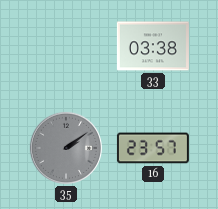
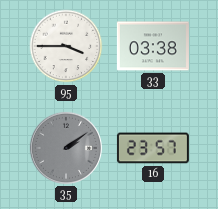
95: none -> 3:45
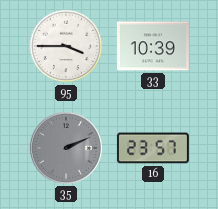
33: 03:38 -> 10:39
35: 2:09 -> 2:11
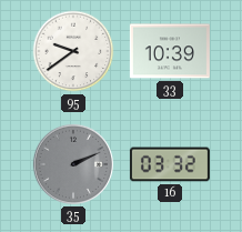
95: 3:45 -> 9:39
16: 23:57 -> 03:32
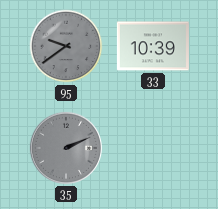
95 dial: white -> grey
16: 03:32 -> none
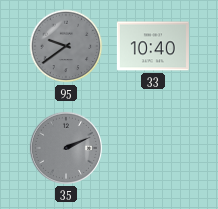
33: 10:39 -> 10:40
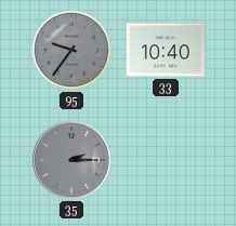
95: 9:39 -> 9:36
35: 2:11 -> 2:15
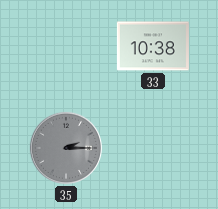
95: 9:36 -> none
33: 10:40 -> 10:38
